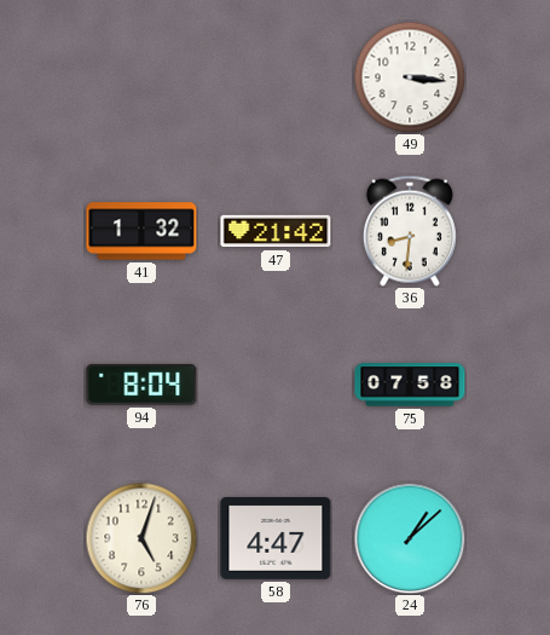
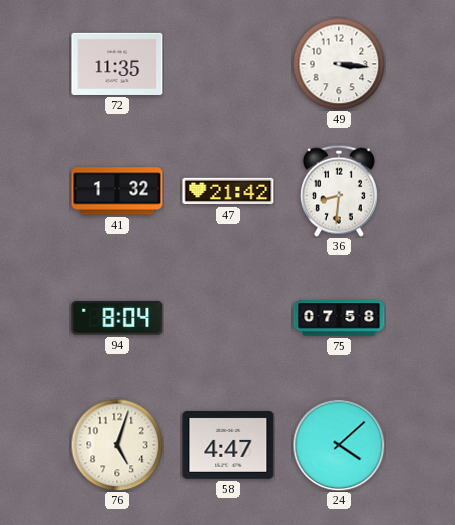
72: none -> 11:35
24: 1:08 -> 4:08
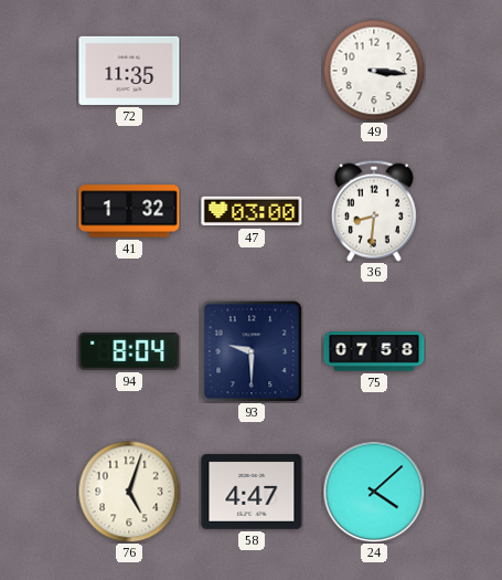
47: 21:42 -> 03:00
93: none -> 9:30
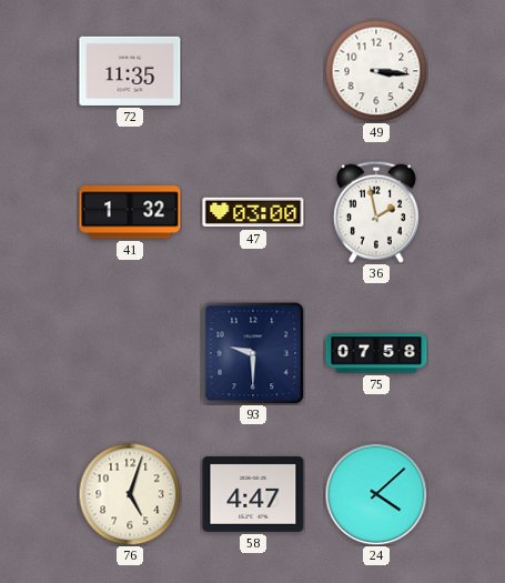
36: 8:31 -> 1:58
94: 8:04 -> none
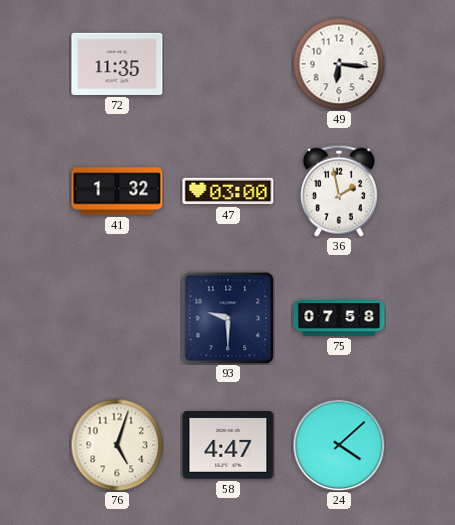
49: 3:16 -> 6:16
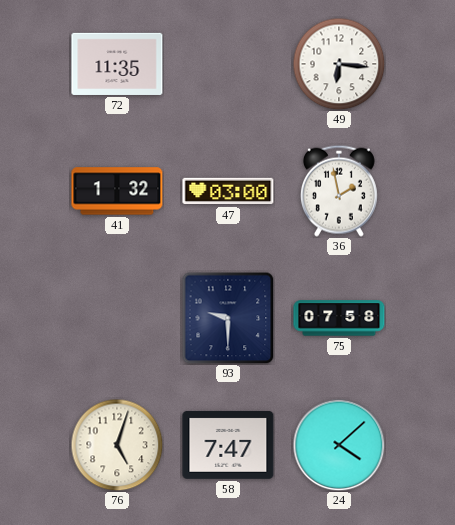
58: 4:47 -> 7:47
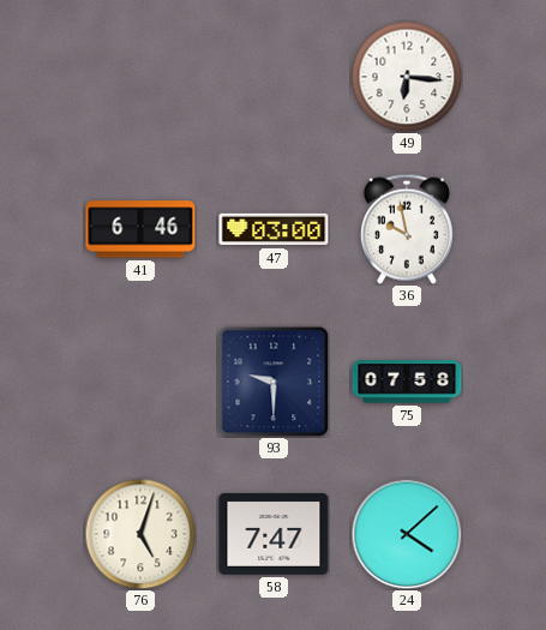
72: 11:35 -> none
41: 1:32 -> 6:46
36: 1:58 -> 9:58
